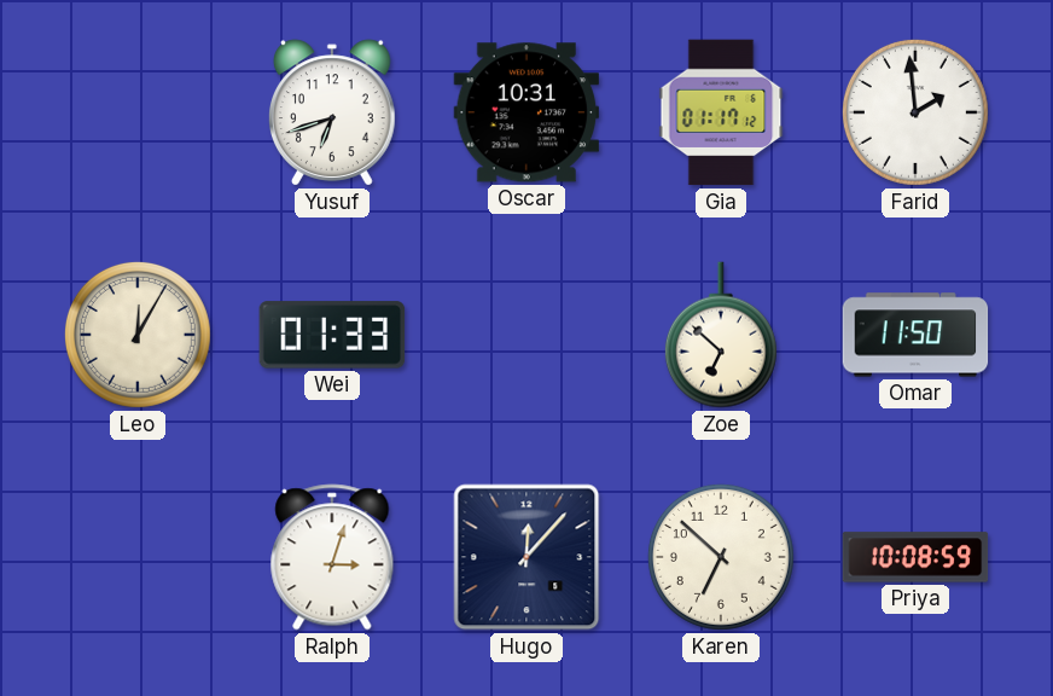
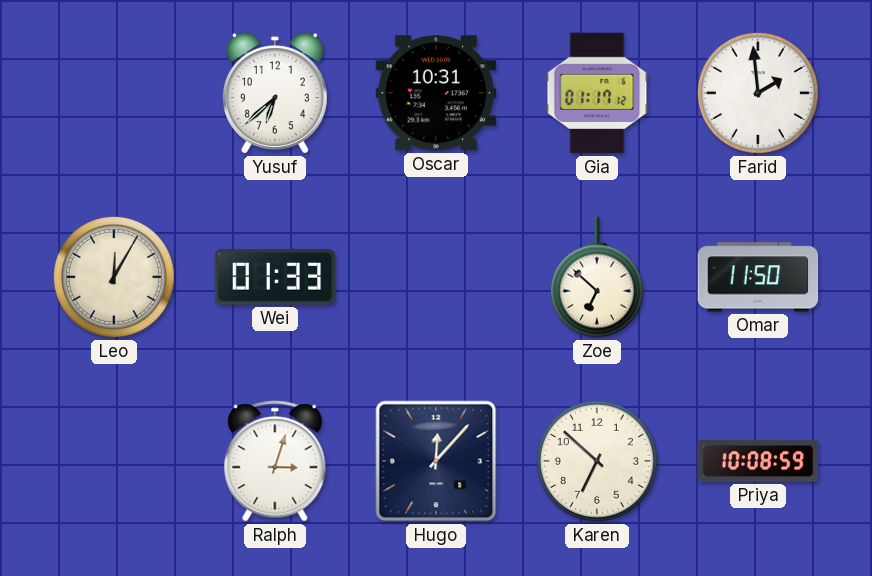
Yusuf: 6:42 -> 6:38
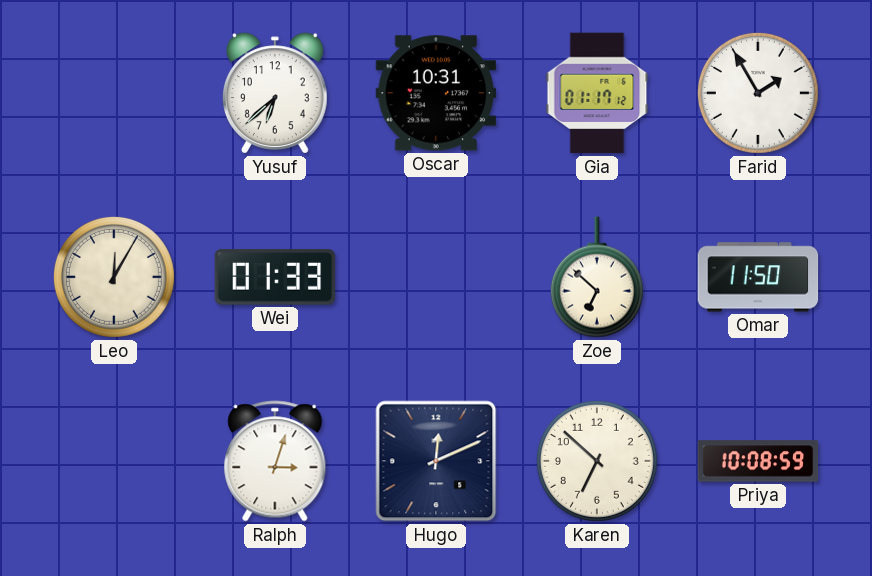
Farid: 1:59 -> 1:55
Hugo: 12:07 -> 12:11
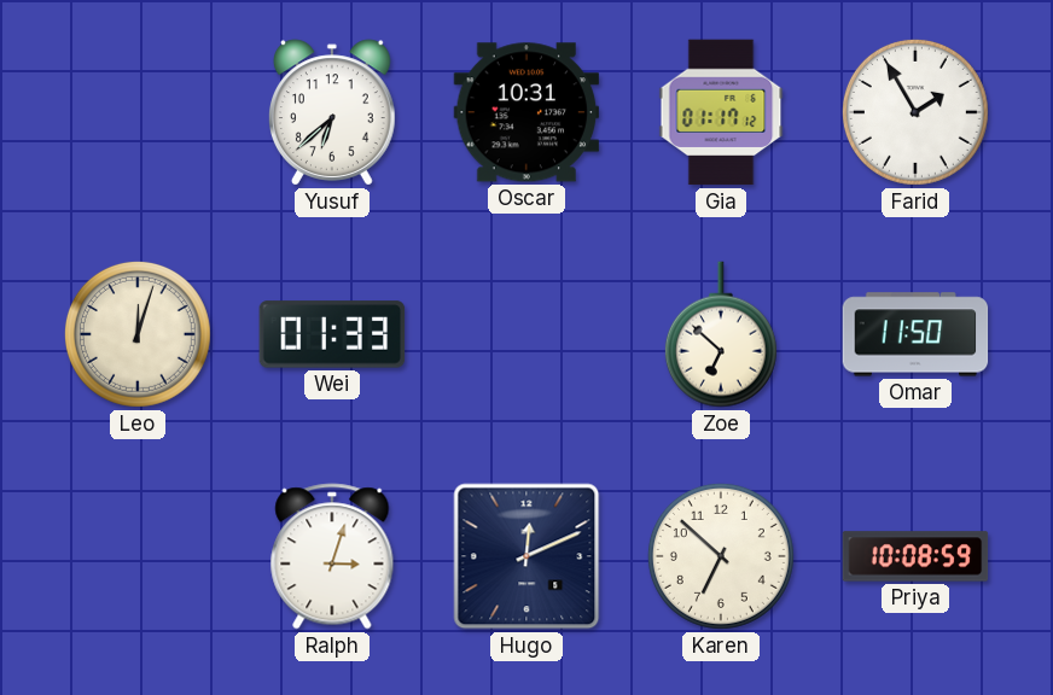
Leo: 12:05 -> 12:03
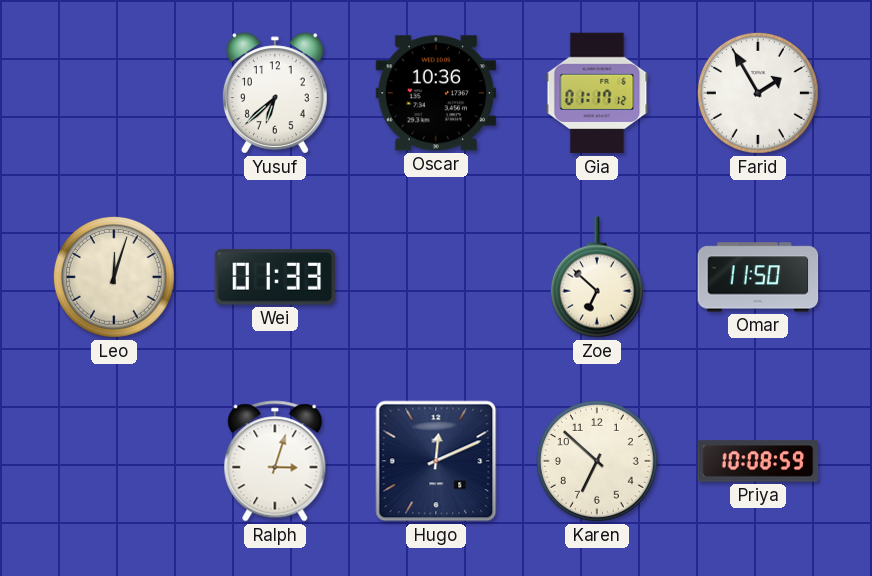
Oscar: 10:31 -> 10:36
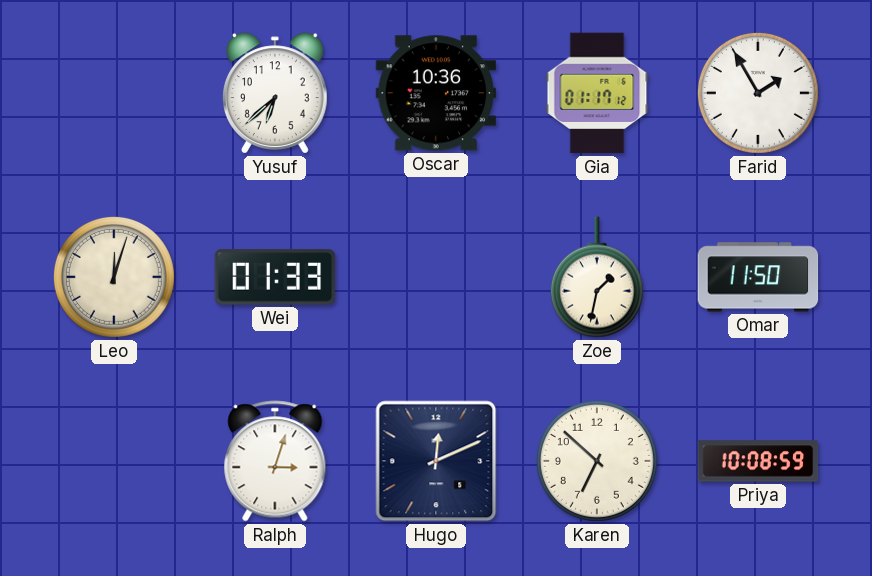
Zoe: 6:52 -> 1:32
